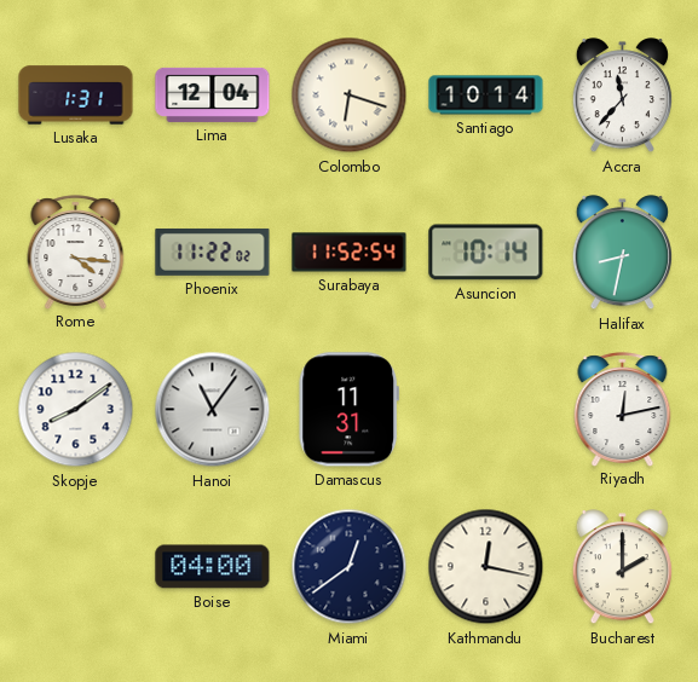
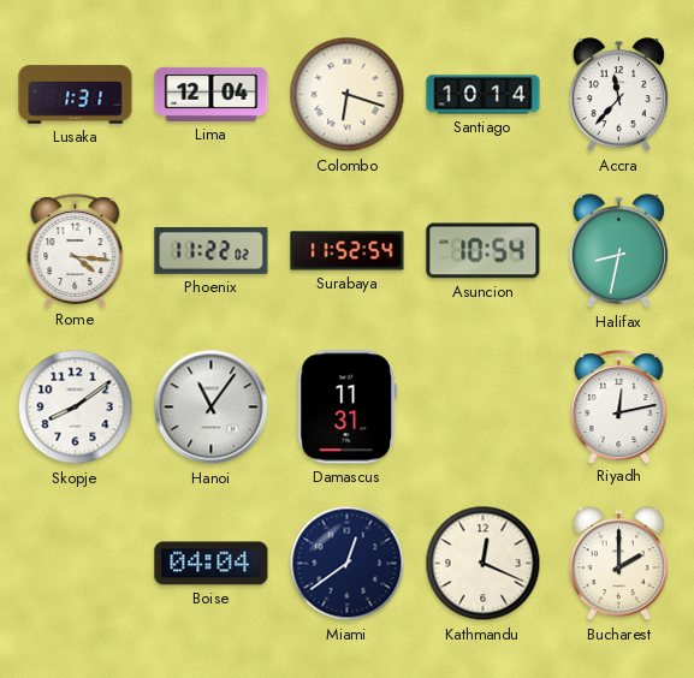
Asuncion: 10:14 -> 10:54
Boise: 04:00 -> 04:04
Kathmandu: 12:17 -> 12:19
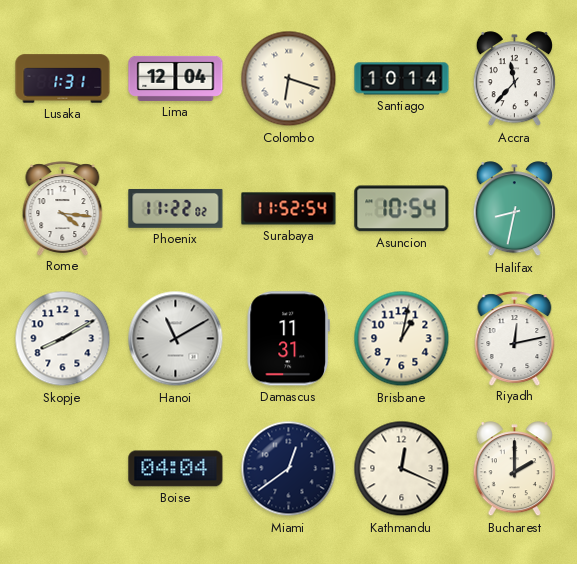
Skopje: 8:09 -> 8:10
Hanoi: 11:06 -> 11:10
Brisbane: none -> 1:02
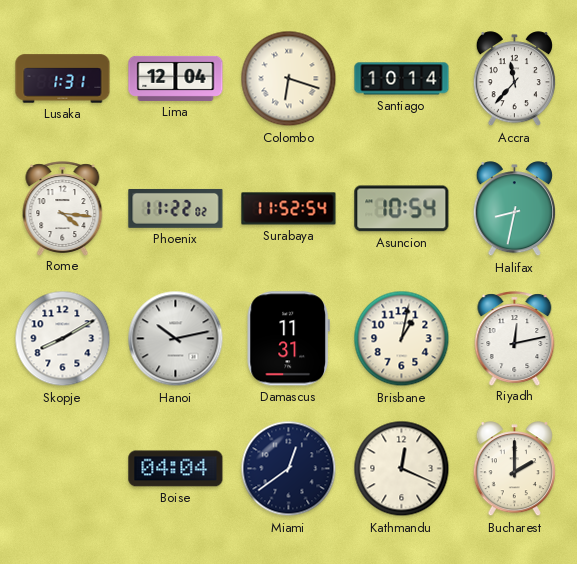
Hanoi: 11:10 -> 10:13
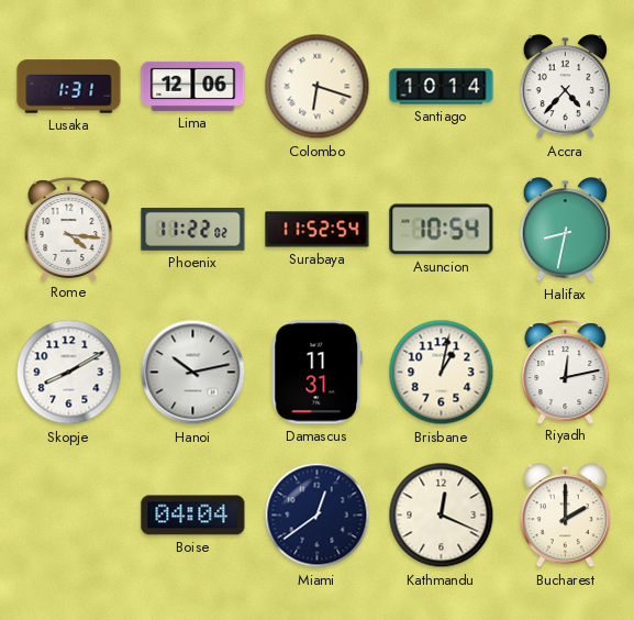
Lima: 12:04 -> 12:06
Accra: 11:37 -> 4:37
